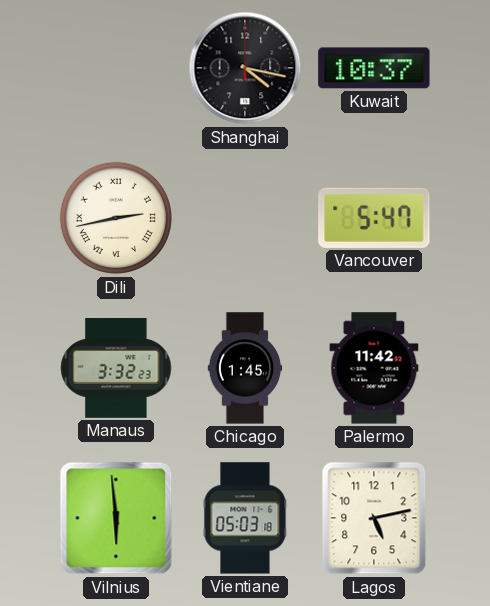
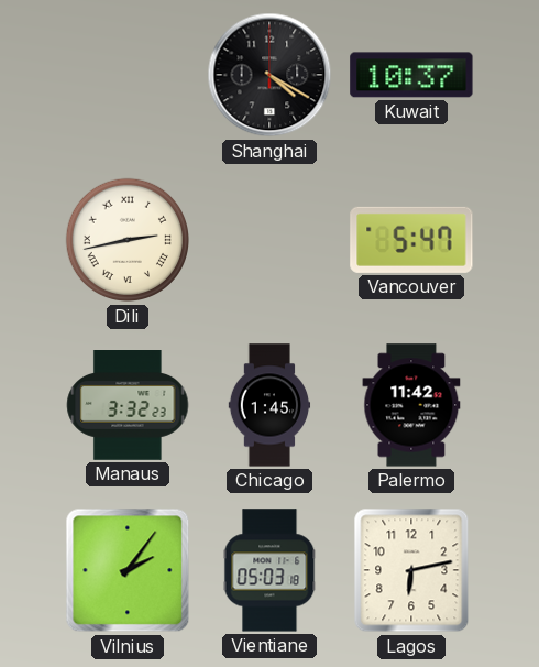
Shanghai: 4:17 -> 4:20
Vilnius: 5:59 -> 2:06
Lagos: 5:13 -> 6:13
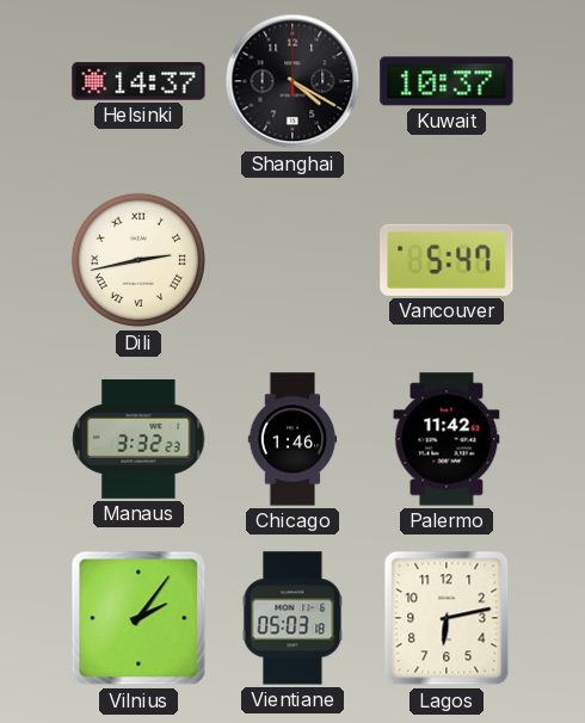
Helsinki: none -> 14:37
Chicago: 1:45 -> 1:46
